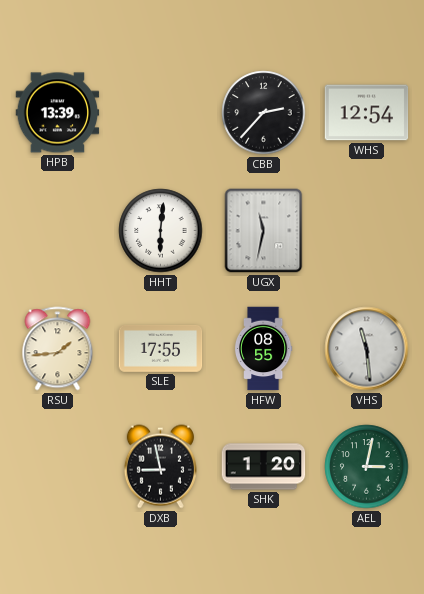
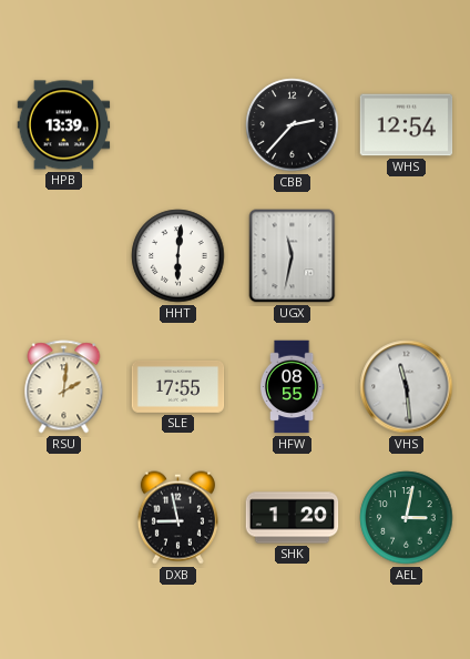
RSU: 1:44 -> 2:01
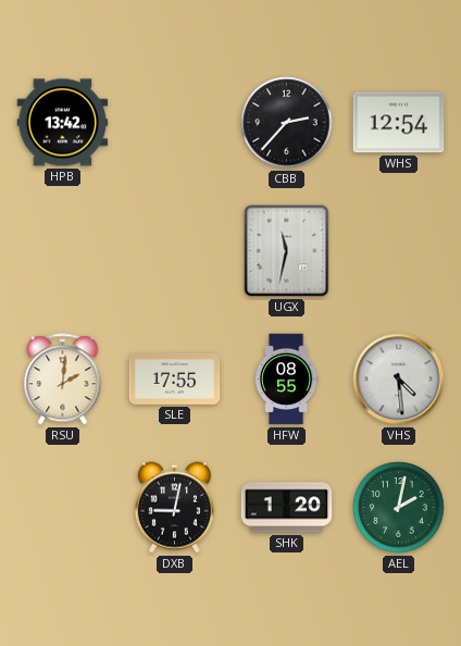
HPB: 13:39 -> 13:42
HHT: 6:01 -> none
VHS: 11:29 -> 4:29
DXB: 8:58 -> 9:02
AEL: 3:02 -> 2:02
